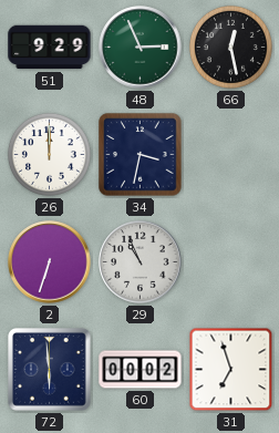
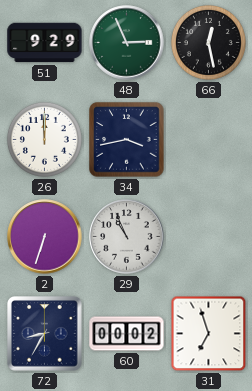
34: 3:32 -> 3:43
72: 5:59 -> 8:35
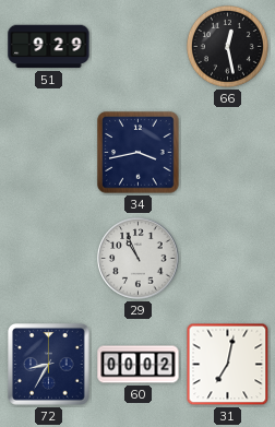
48: 2:56 -> none
26: 12:00 -> none
2: 6:33 -> none
31: 6:57 -> 7:02
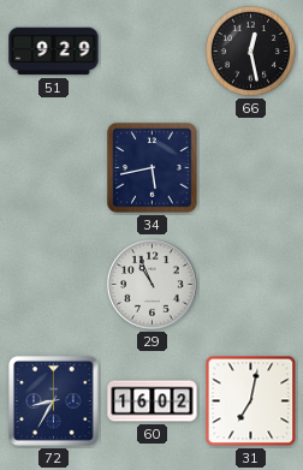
34: 3:43 -> 5:43
60: 00:02 -> 16:02
